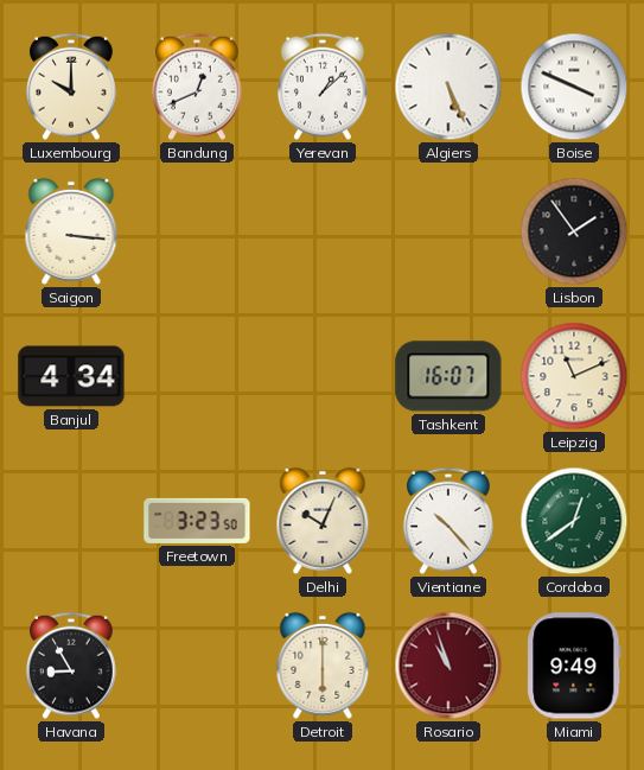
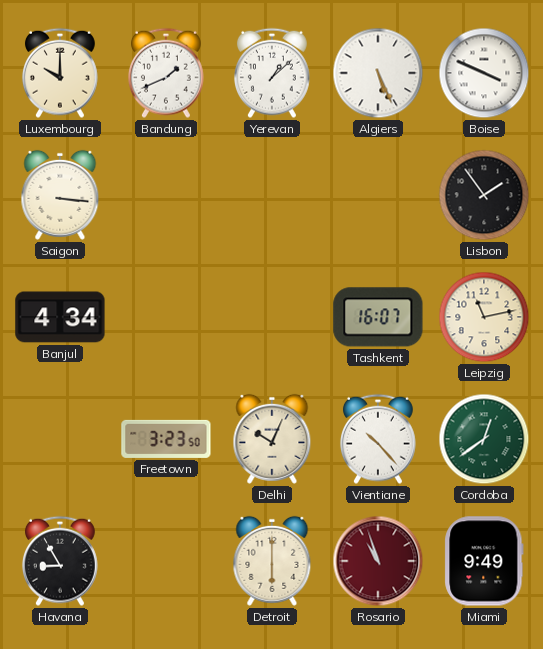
Bandung: 12:41 -> 1:41
Leipzig: 11:11 -> 11:13
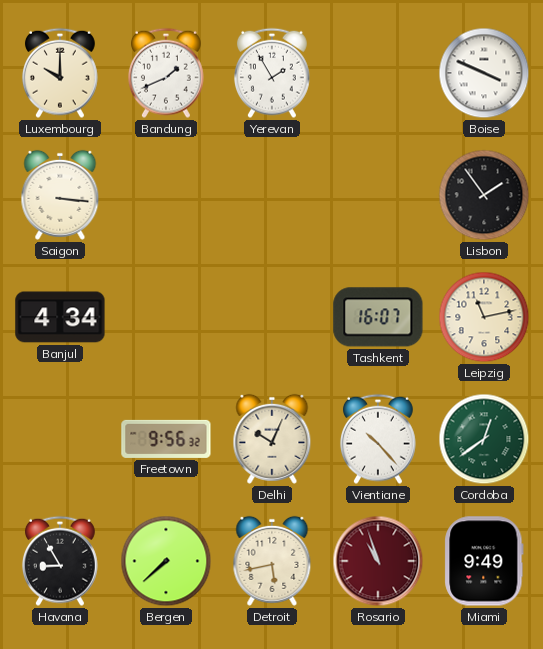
Yerevan: 1:08 -> 1:55
Algiers: 5:26 -> none
Freetown: 3:23 -> 9:56
Bergen: none -> 7:38
Detroit: 6:00 -> 5:43
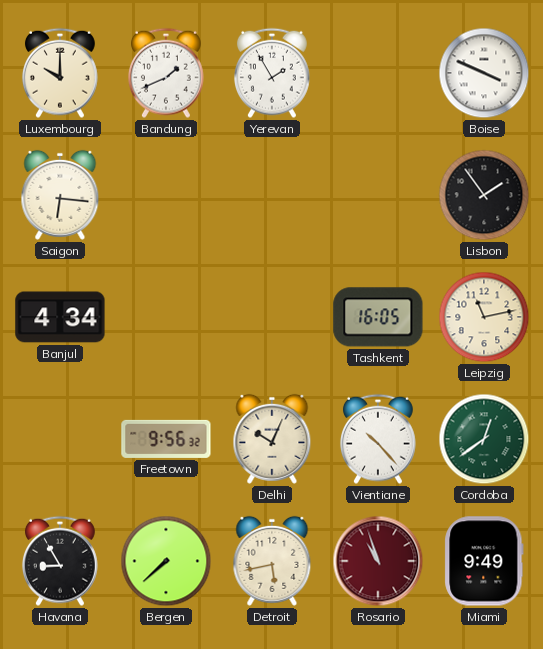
Saigon: 3:16 -> 6:16
Tashkent: 16:07 -> 16:05
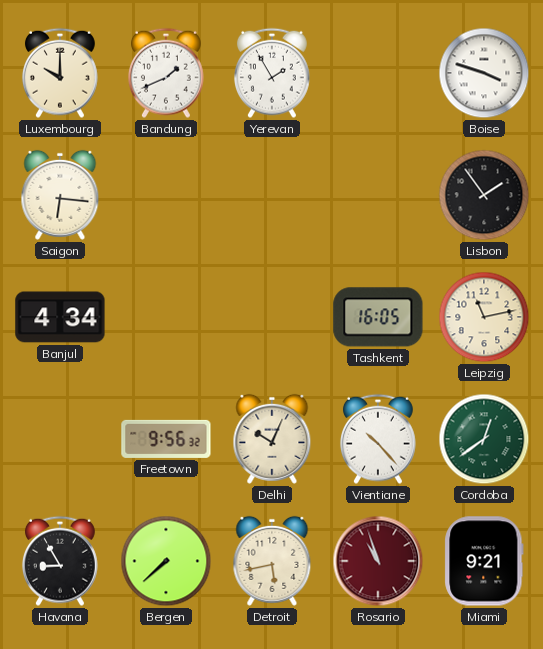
Boise: 3:49 -> 3:48
Miami: 9:49 -> 9:21
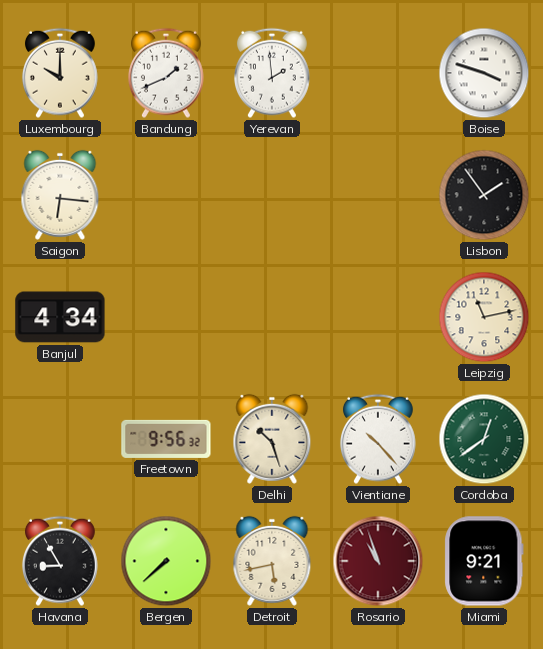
Yerevan: 1:55 -> 1:59
Tashkent: 16:05 -> none
Delhi: 10:04 -> 10:27
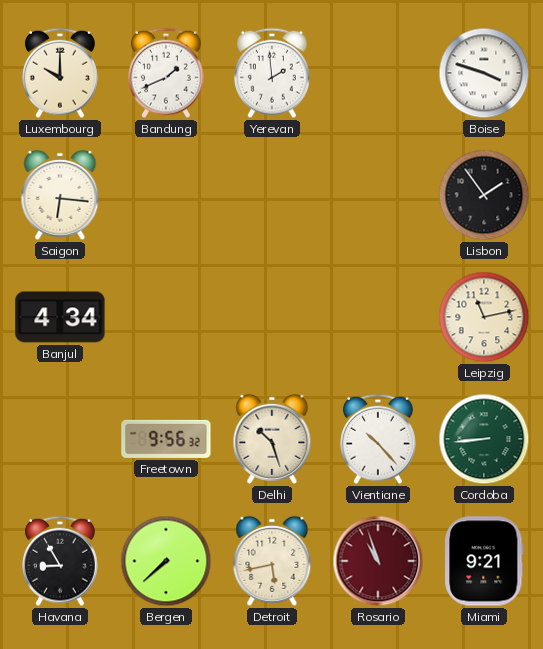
Cordoba: 12:39 -> 8:44
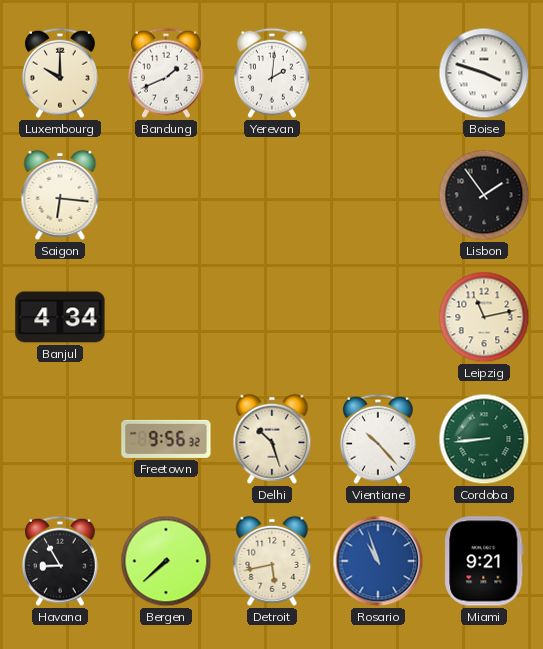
Yerevan: 1:59 -> 2:01
Rosario dial: burgundy -> blue
